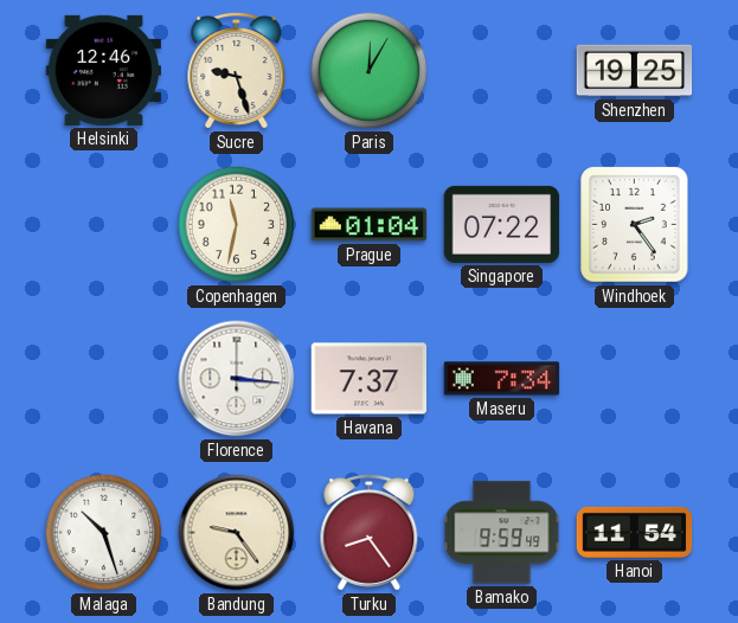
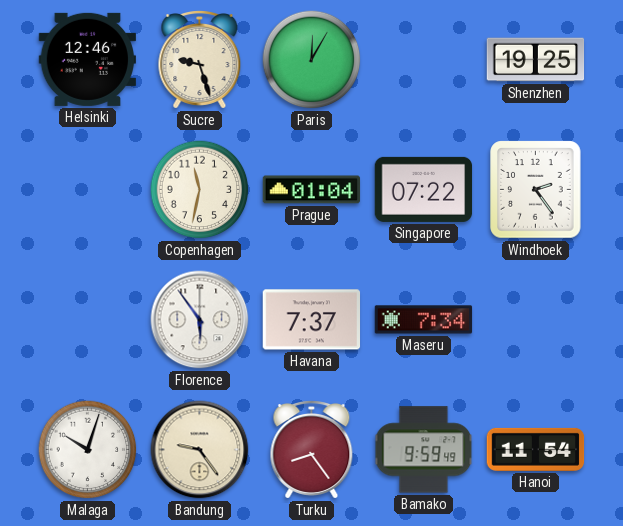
Florence: 3:16 -> 5:54
Malaga: 10:27 -> 10:03
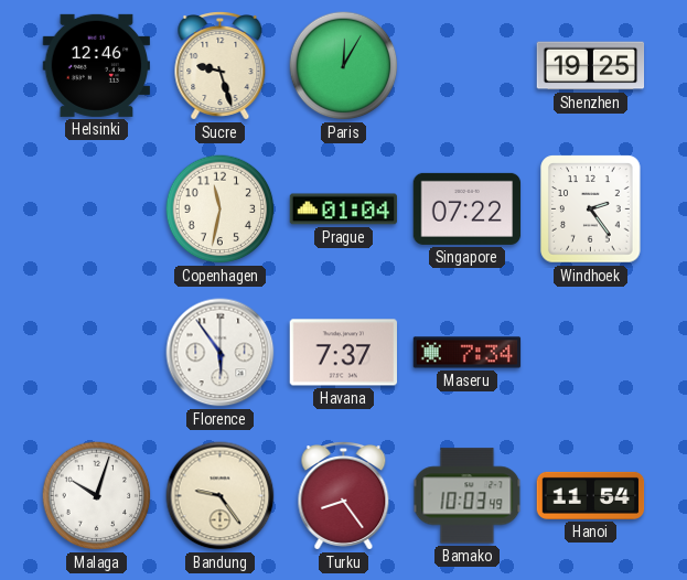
Bamako: 9:59 -> 10:03
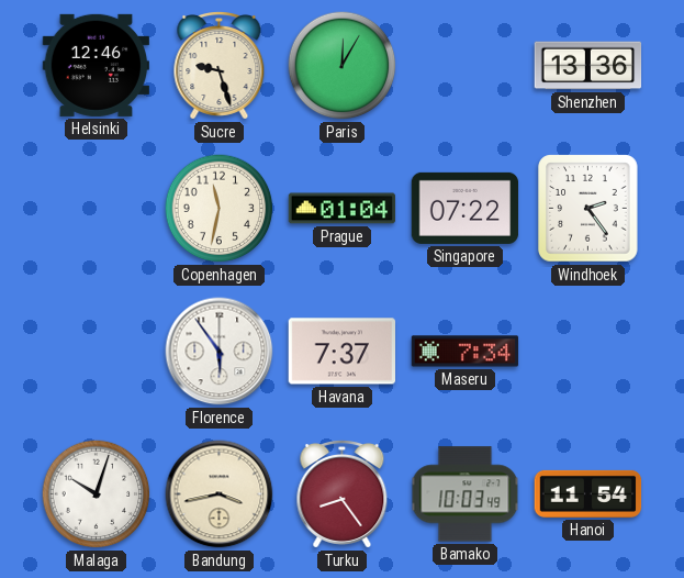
Shenzhen: 19:25 -> 13:36
Bandung: 9:24 -> 3:43
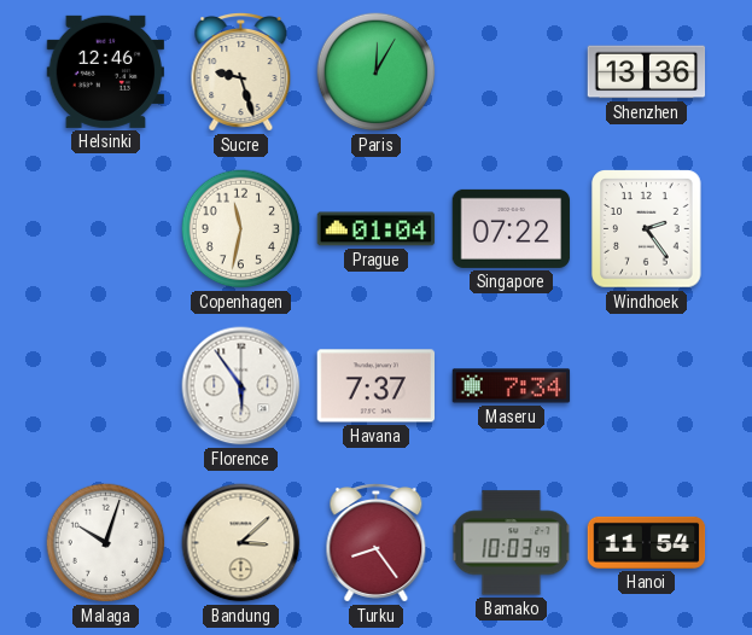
Bandung: 3:43 -> 3:08
